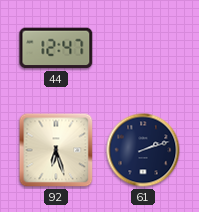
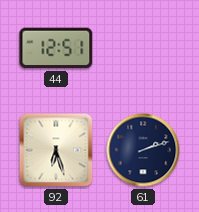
44: 12:47 -> 12:51
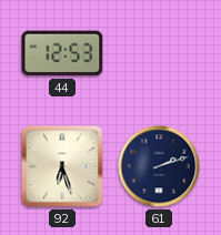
44: 12:51 -> 12:53
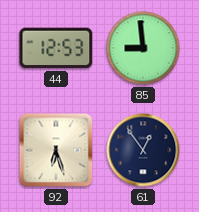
85: none -> 8:59
61: 2:12 -> 12:54
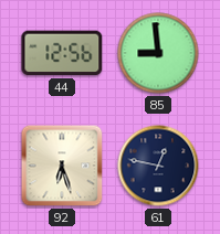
44: 12:53 -> 12:56
61: 12:54 -> 12:47
